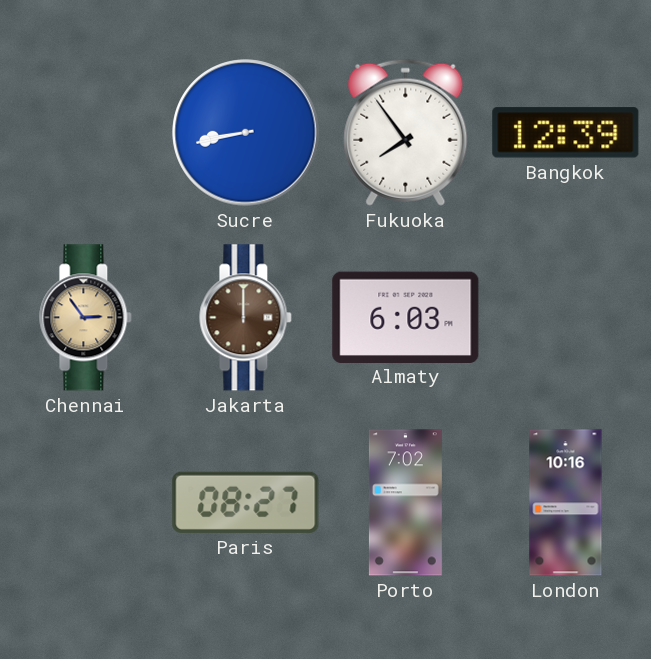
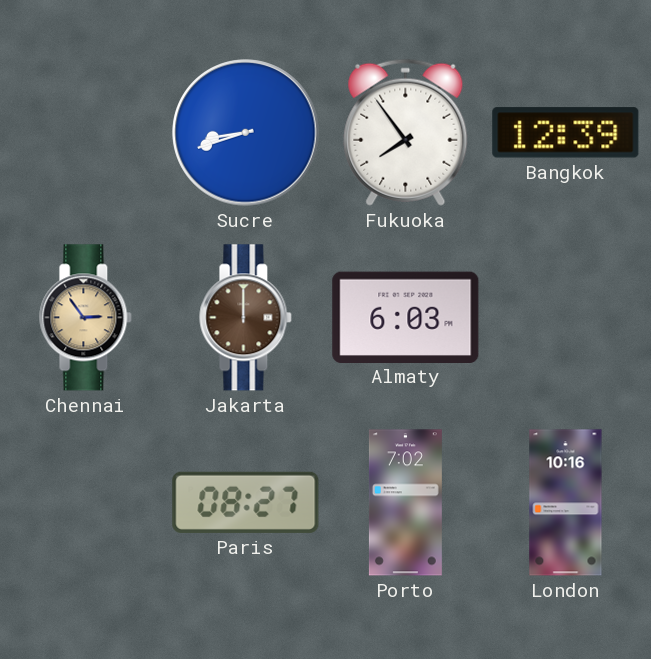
Sucre: 8:43 -> 8:42
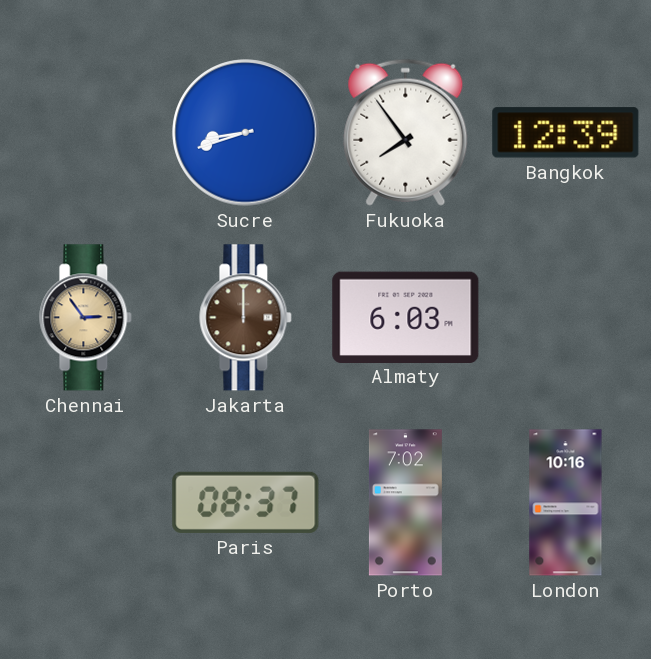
Paris: 08:27 -> 08:37
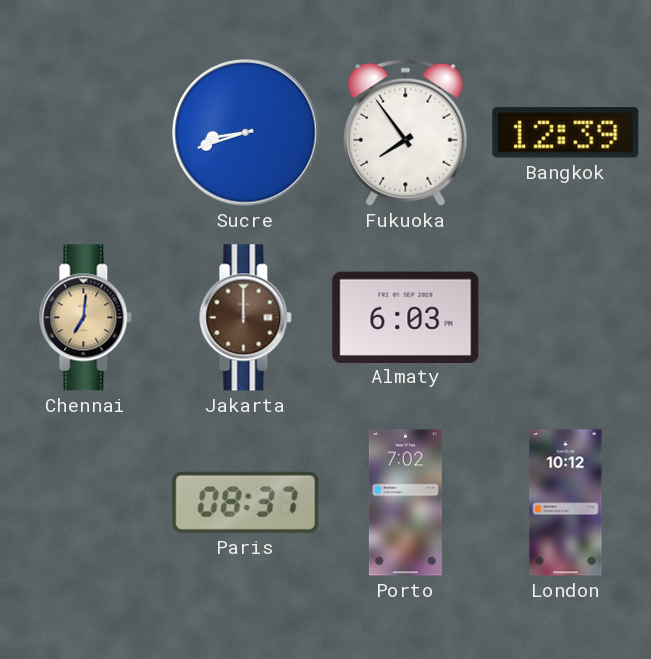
Chennai: 2:54 -> 7:01
London: 10:16 -> 10:12
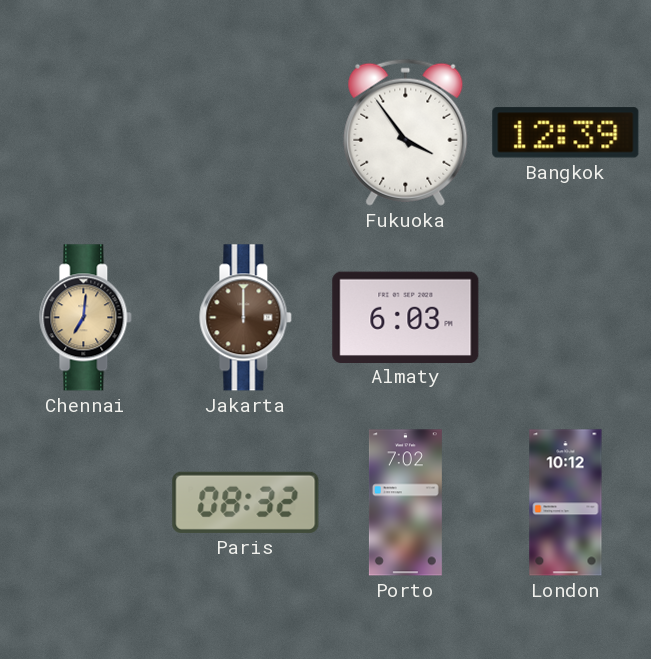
Sucre: 8:42 -> none
Fukuoka: 7:54 -> 3:54
Paris: 08:37 -> 08:32
